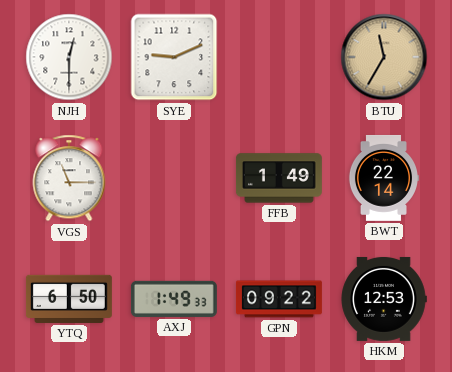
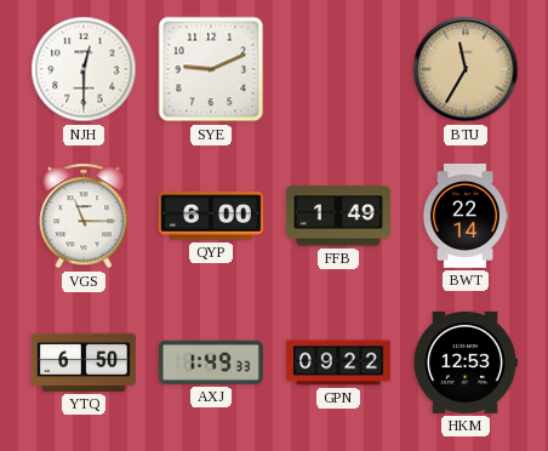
QYP: none -> 6:00
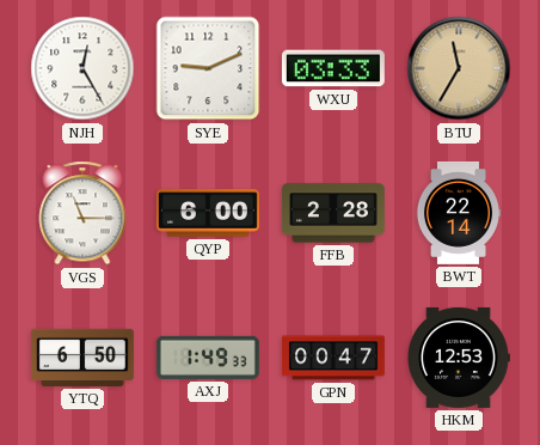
NJH: 12:30 -> 12:25
WXU: none -> 03:33
FFB: 1:49 -> 2:28
GPN: 09:22 -> 00:47
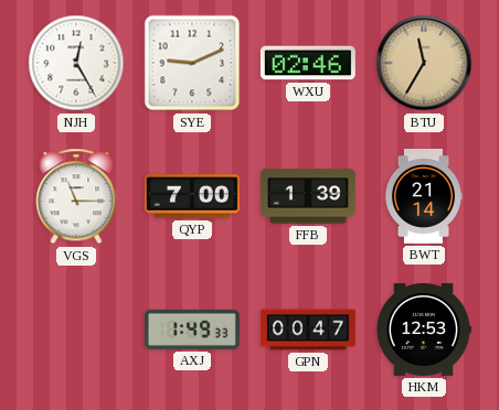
WXU: 03:33 -> 02:46
QYP: 6:00 -> 7:00
FFB: 2:28 -> 1:39
BWT: 22:14 -> 21:14
YTQ: 6:50 -> none
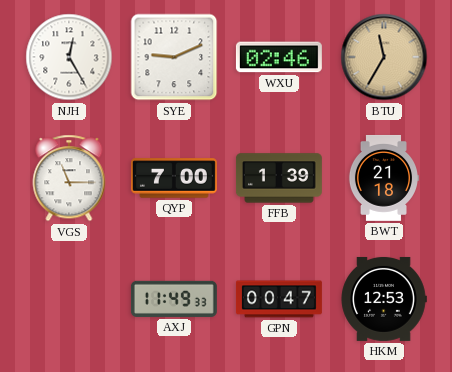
BWT: 21:14 -> 21:18
AXJ: 1:49 -> 11:49
